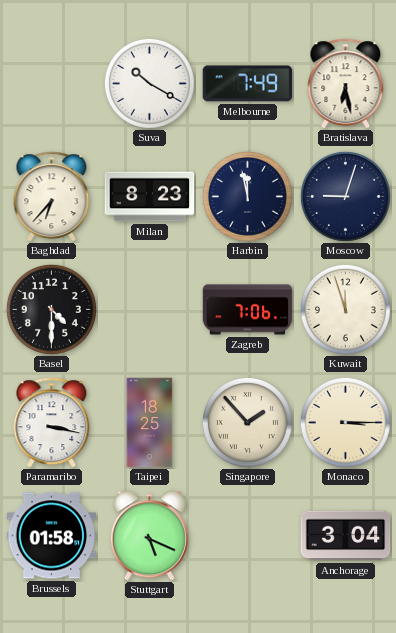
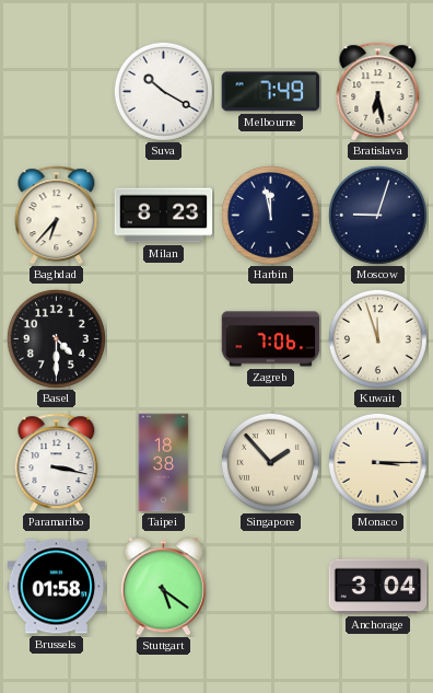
Taipei: 18:25 -> 18:38
Stuttgart: 5:19 -> 5:21
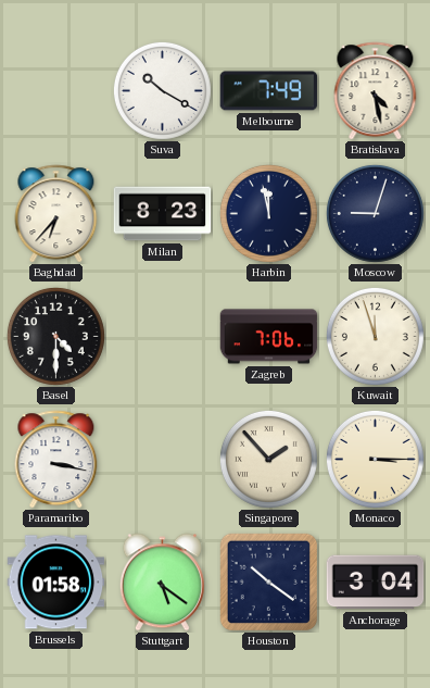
Bratislava: 6:28 -> 4:28
Taipei: 18:38 -> none
Houston: none -> 10:21
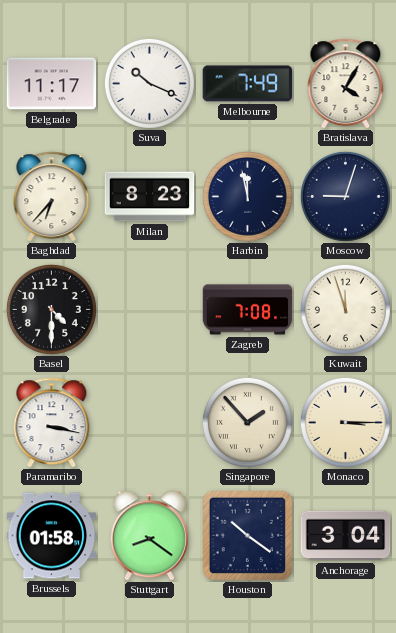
Belgrade: none -> 11:17
Suva: 10:20 -> 10:19
Bratislava: 4:28 -> 4:05
Zagreb: 7:06 -> 7:08
Stuttgart: 5:21 -> 8:21
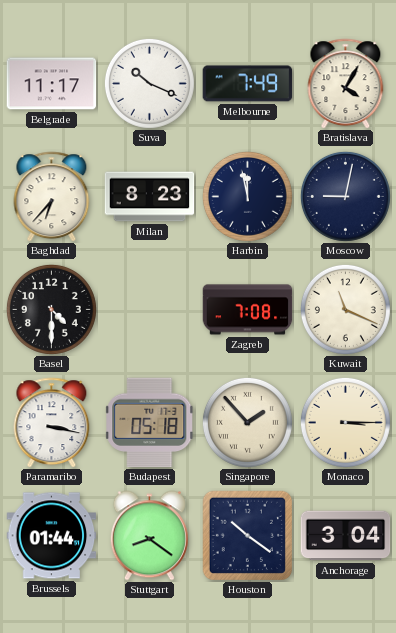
Moscow: 9:03 -> 9:02
Kuwait: 11:57 -> 11:19
Budapest: none -> 05:18
Brussels: 01:58 -> 01:44
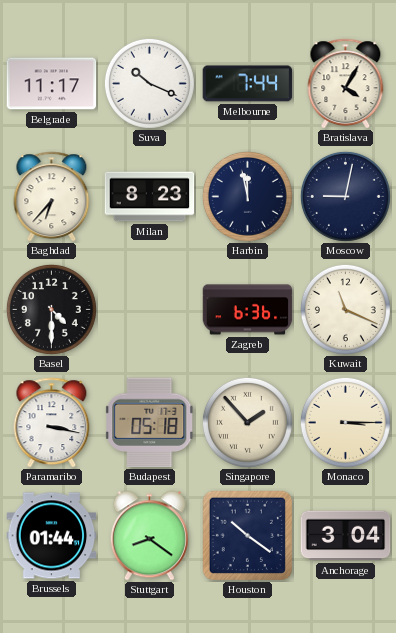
Melbourne: 7:49 -> 7:44
Zagreb: 7:08 -> 6:36
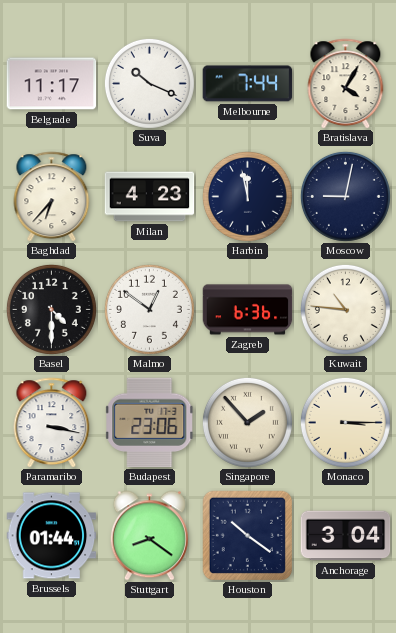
Milan: 8:23 -> 4:23
Malmo: none -> 12:51
Kuwait: 11:19 -> 10:46
Budapest: 05:18 -> 23:06
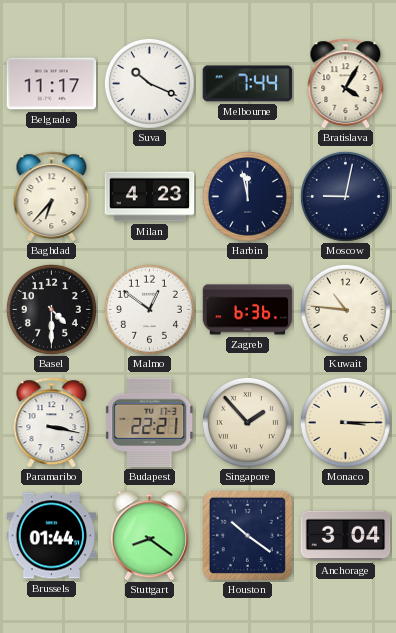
Budapest: 23:06 -> 22:21
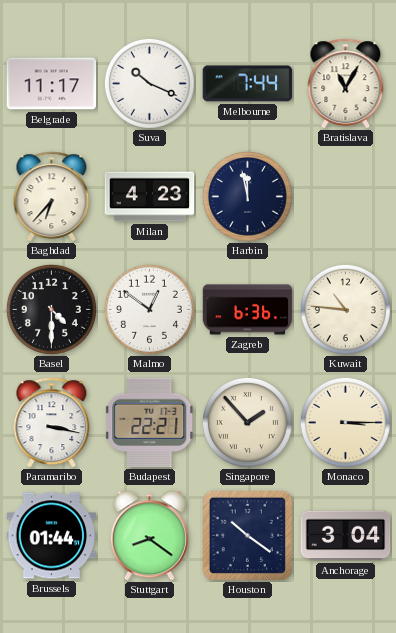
Bratislava: 4:05 -> 11:05
Moscow: 9:02 -> none
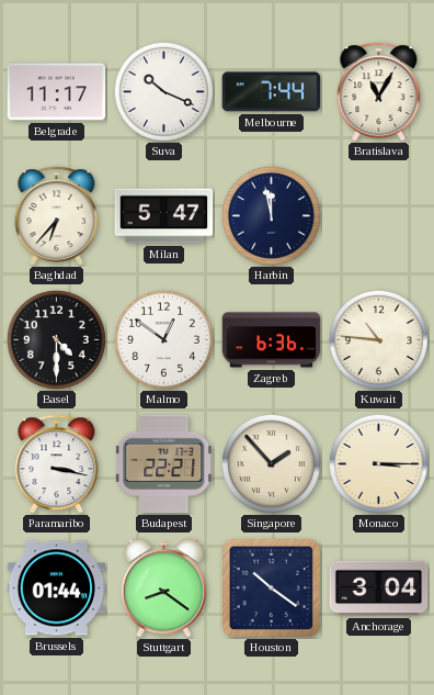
Milan: 4:23 -> 5:47
